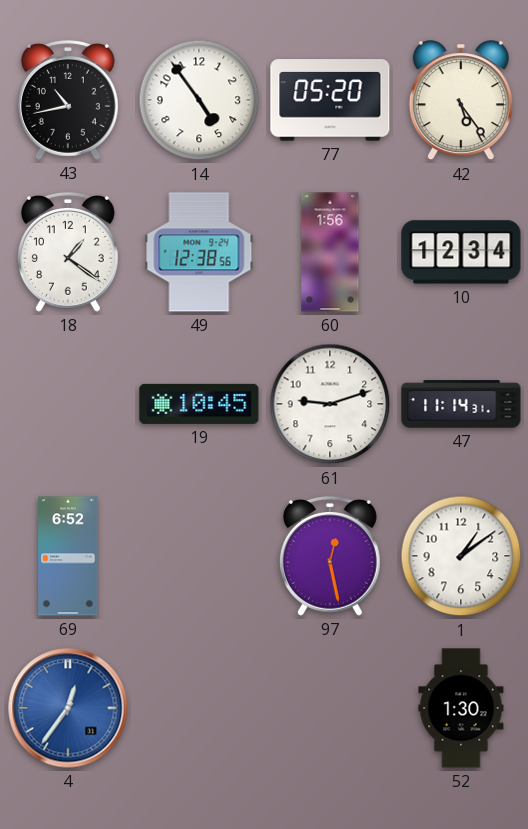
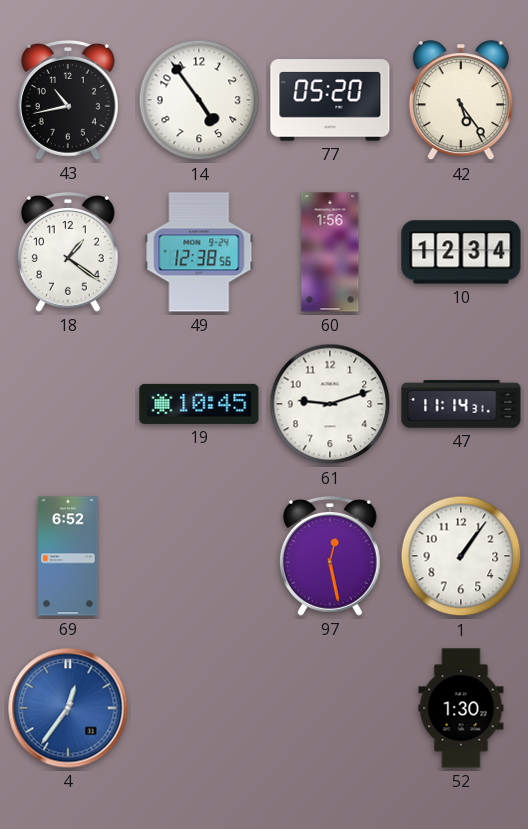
1: 1:09 -> 1:06
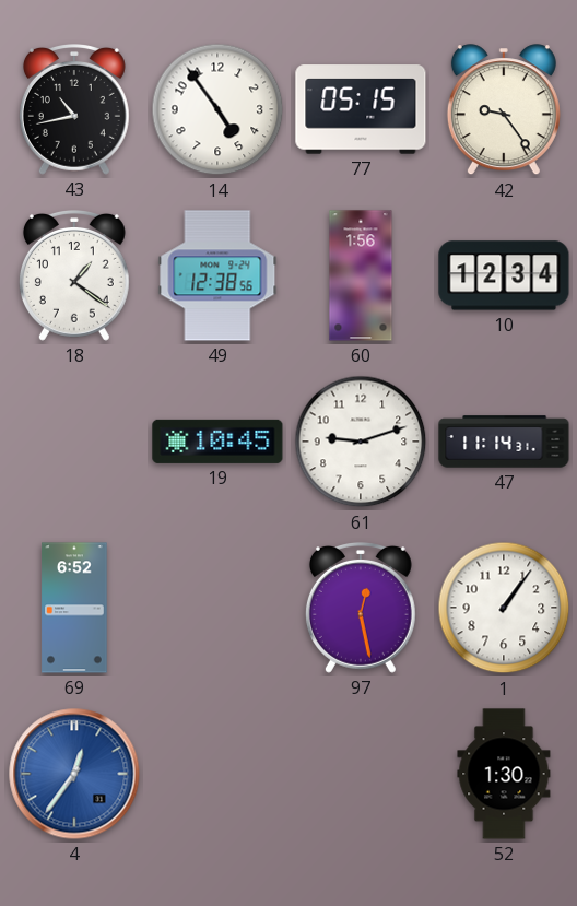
77: 05:20 -> 05:15
42: 5:24 -> 9:24
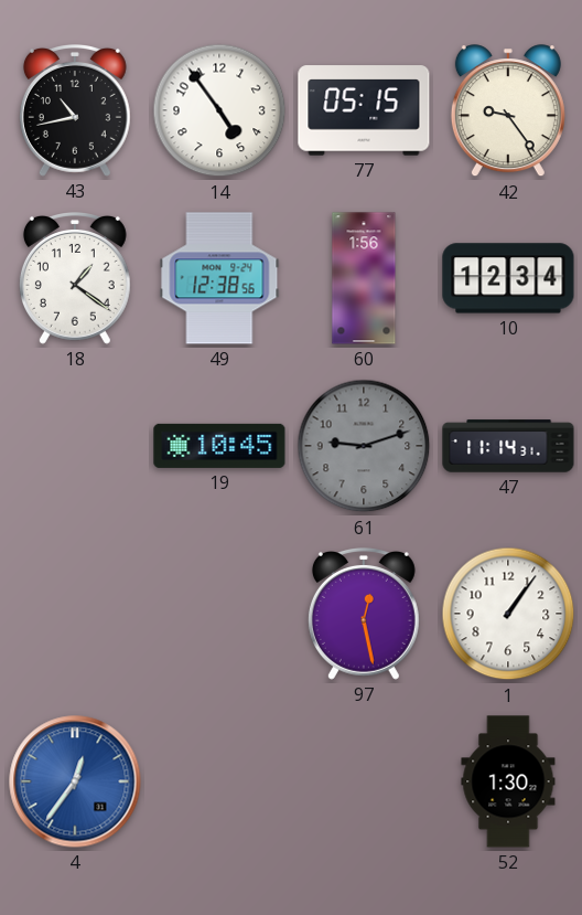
61 dial: white -> grey
69: 6:52 -> none
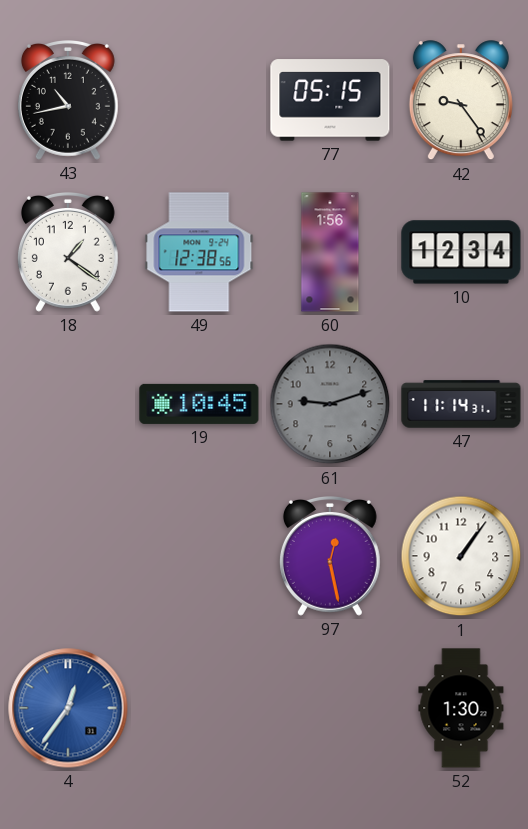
14: 4:54 -> none
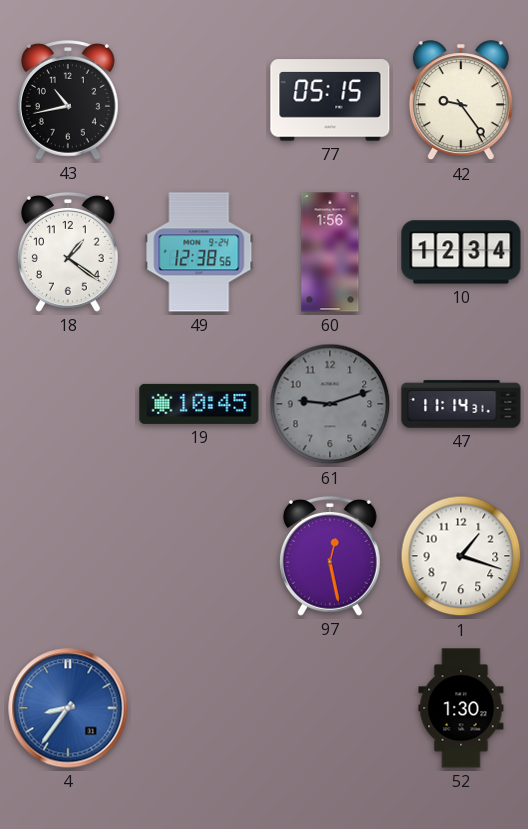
1: 1:06 -> 1:18
4: 12:36 -> 8:36
